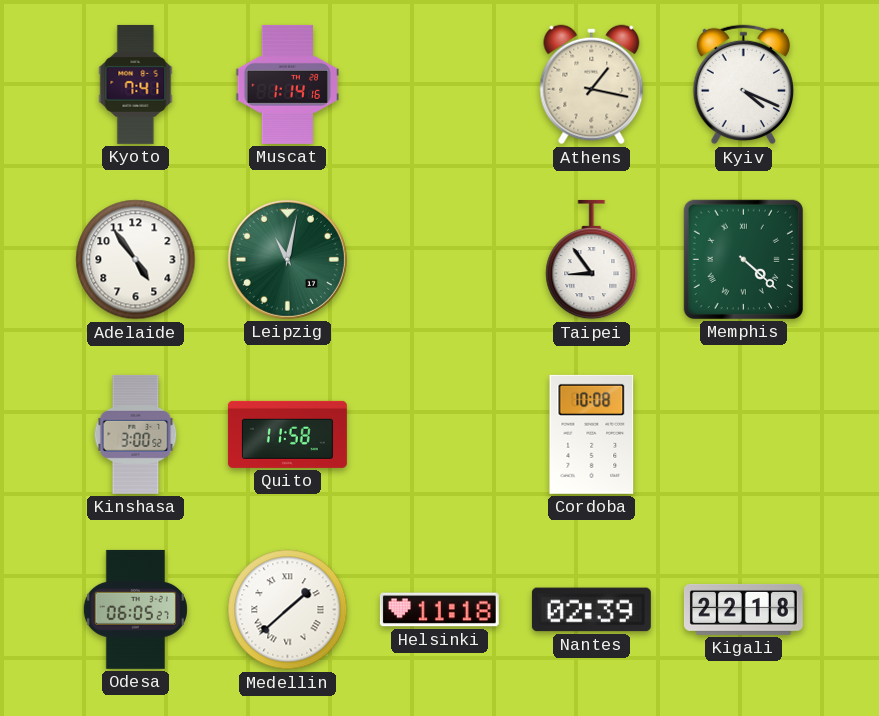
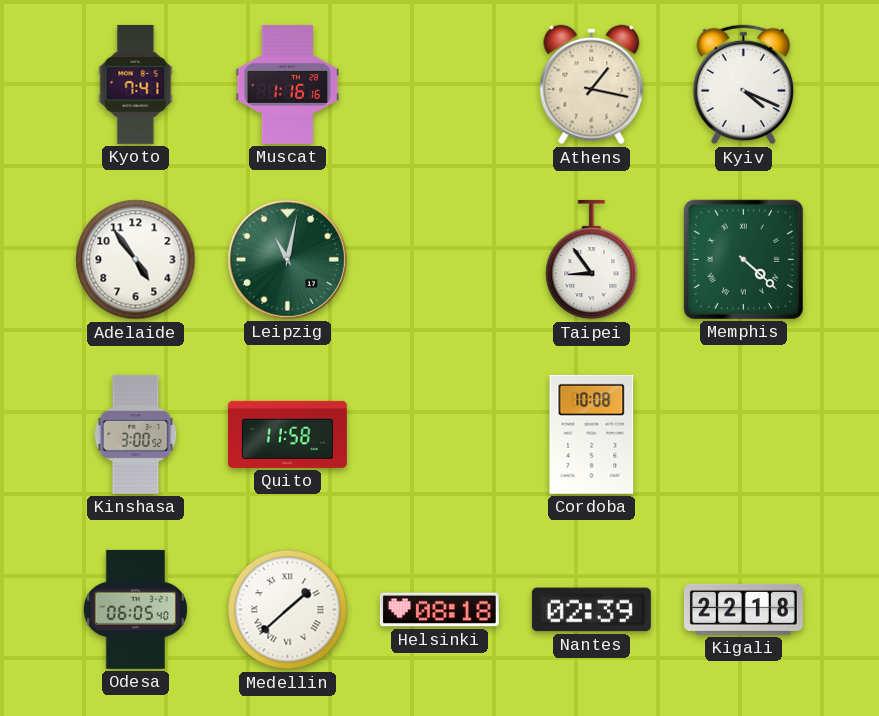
Muscat: 1:14 -> 1:16
Odesa: 06:05:27 -> 06:05:40
Helsinki: 11:18 -> 08:18
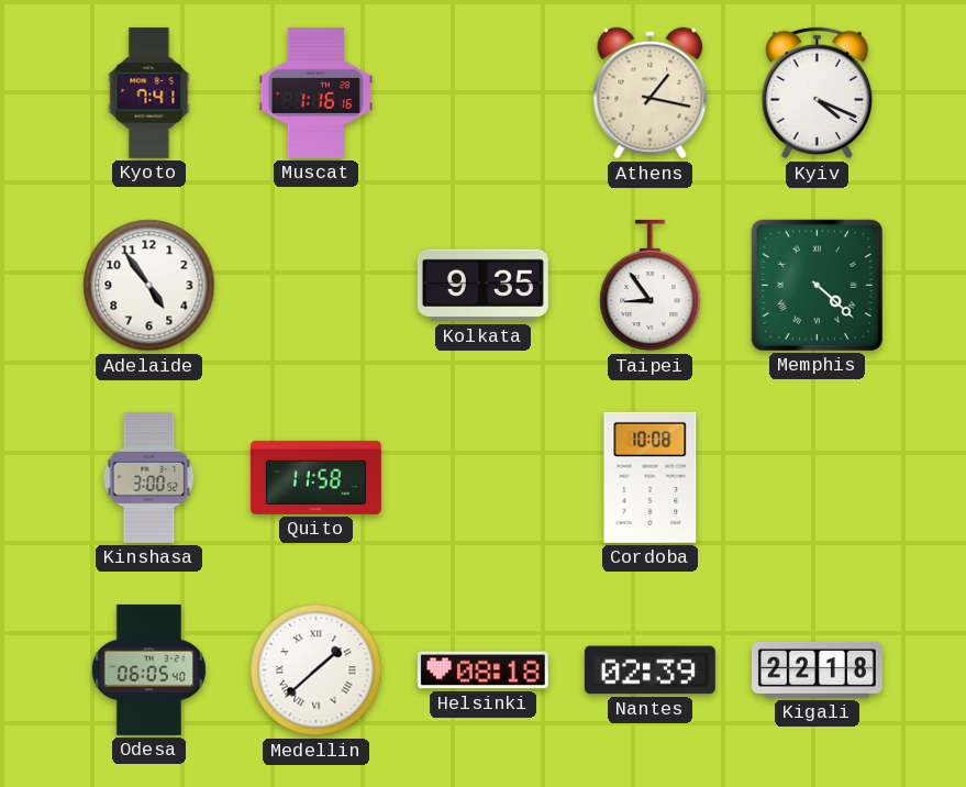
Leipzig: 11:02 -> none
Kolkata: none -> 9:35
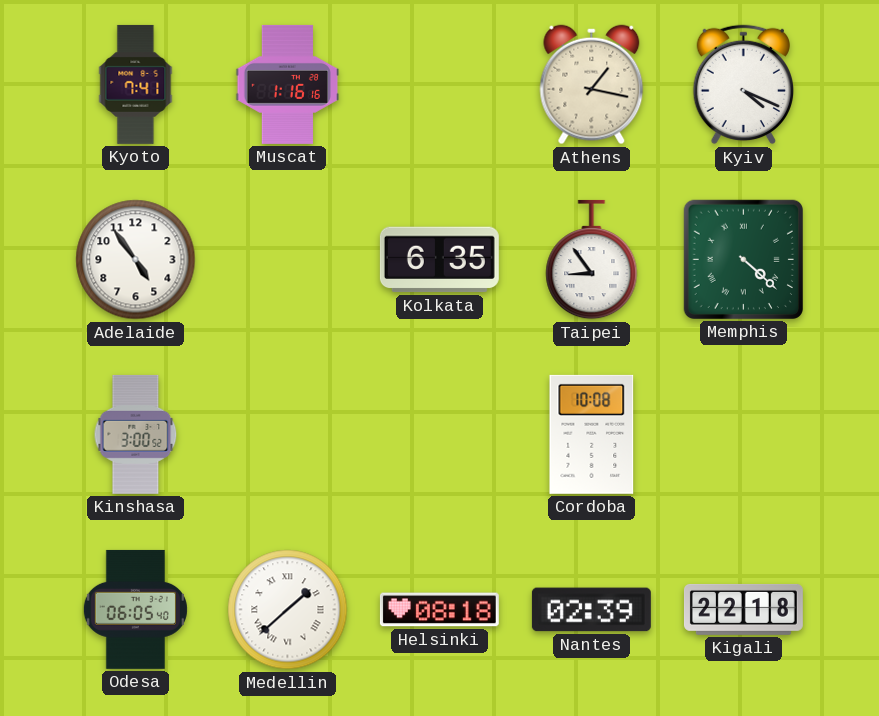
Kolkata: 9:35 -> 6:35
Quito: 11:58 -> none
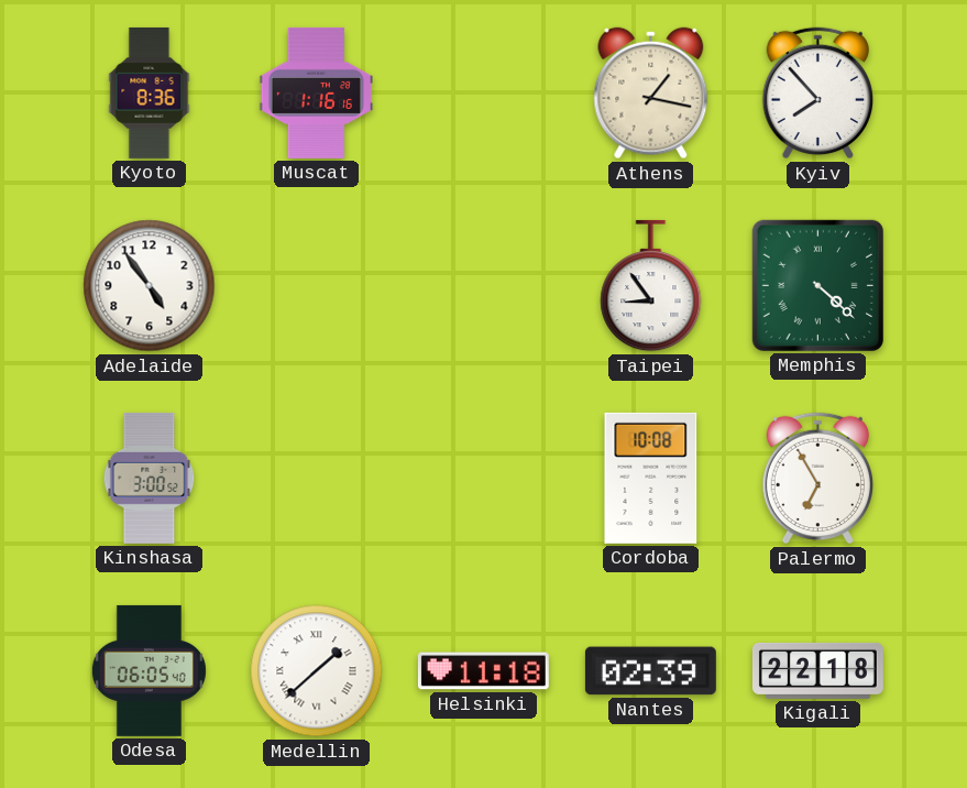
Kyoto: 7:41 -> 8:36
Kyiv: 4:19 -> 7:53
Kolkata: 6:35 -> none
Palermo: none -> 6:55
Helsinki: 08:18 -> 11:18
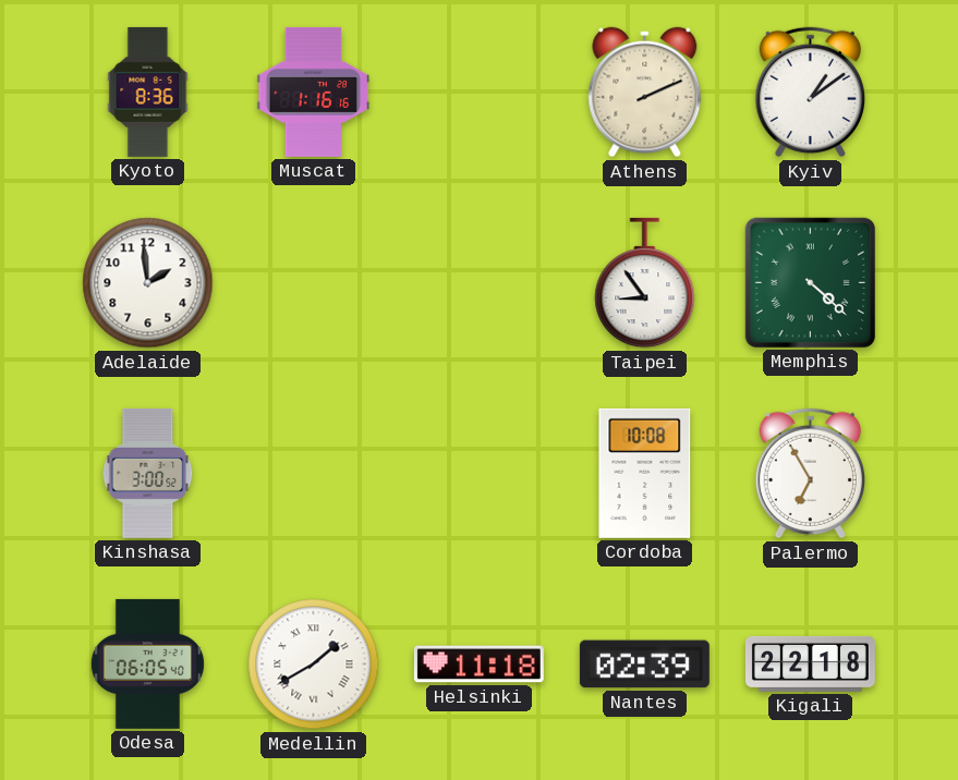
Athens: 1:17 -> 2:11
Kyiv: 7:53 -> 1:09
Adelaide: 4:54 -> 1:59
Medellin: 1:38 -> 1:40
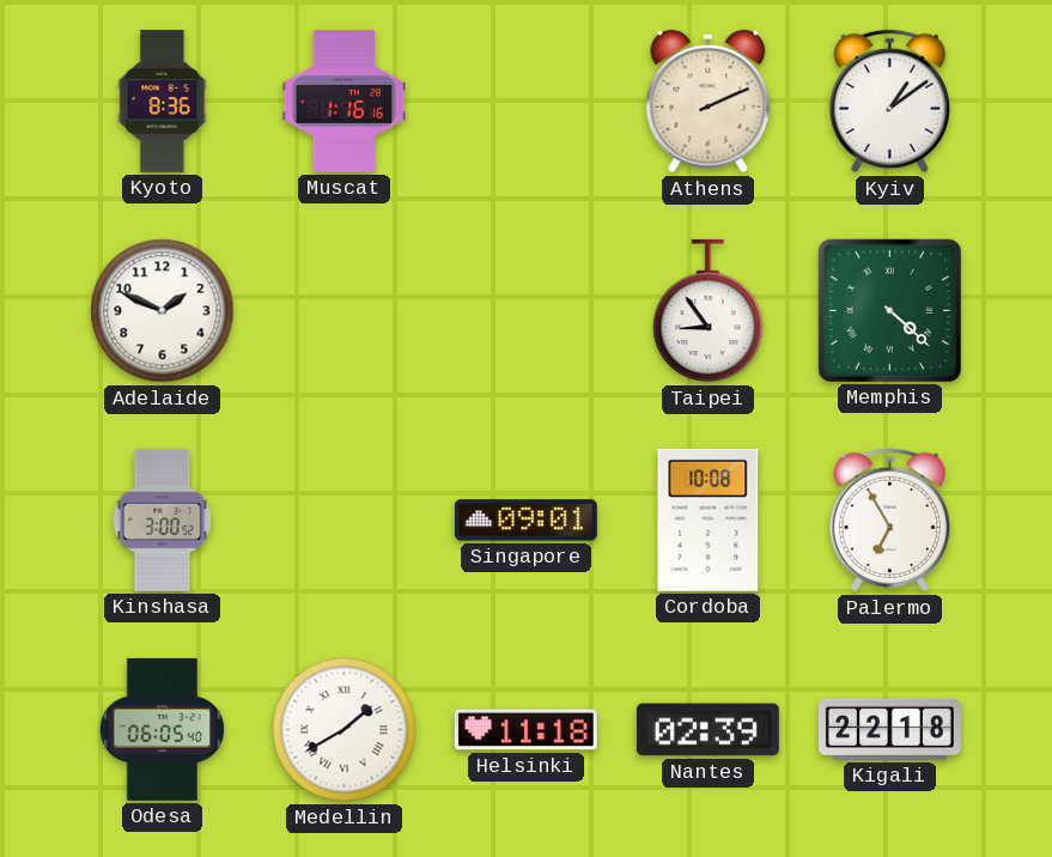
Adelaide: 1:59 -> 1:49
Singapore: none -> 09:01
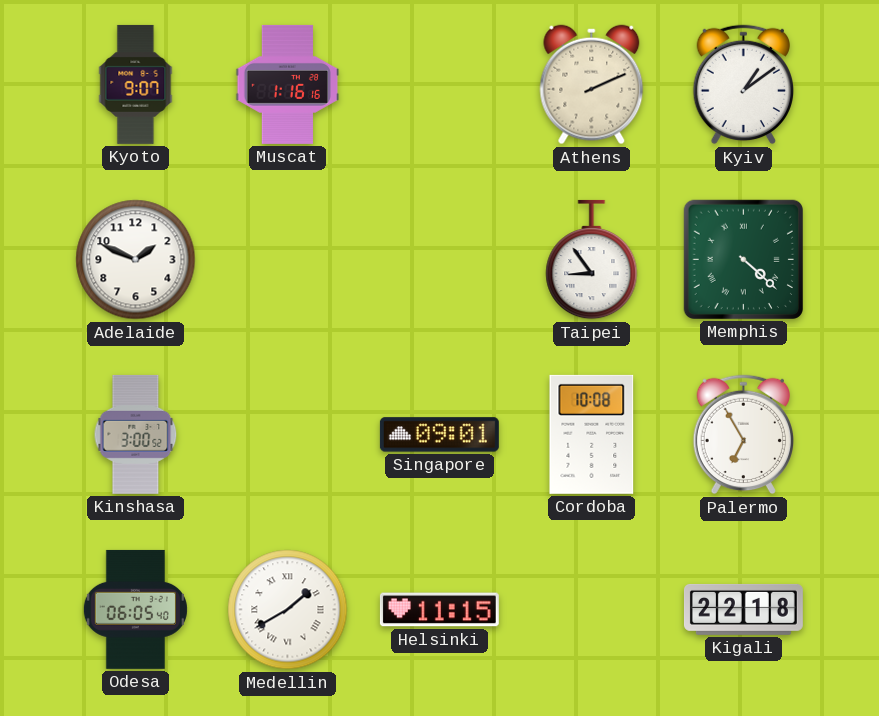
Kyoto: 8:36 -> 9:07
Helsinki: 11:18 -> 11:15
Nantes: 02:39 -> none
